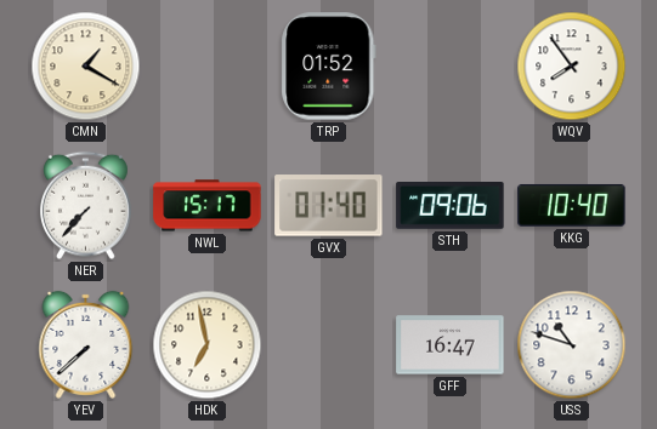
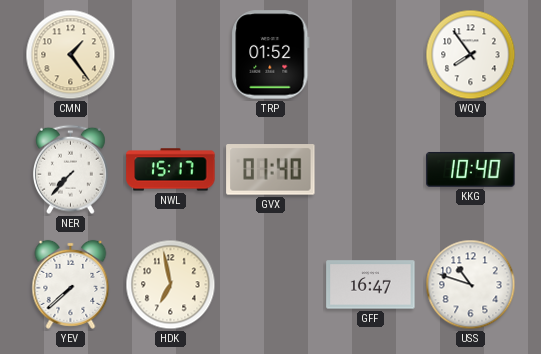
CMN: 1:20 -> 1:24
STH: 09:06 -> none
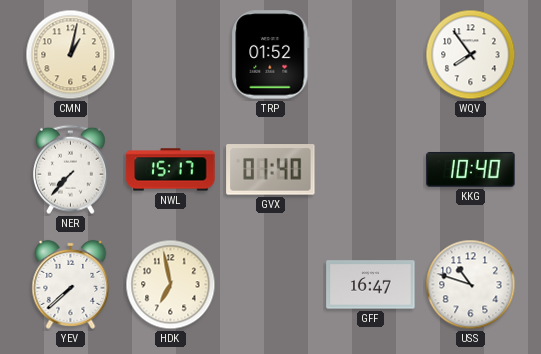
CMN: 1:24 -> 1:02
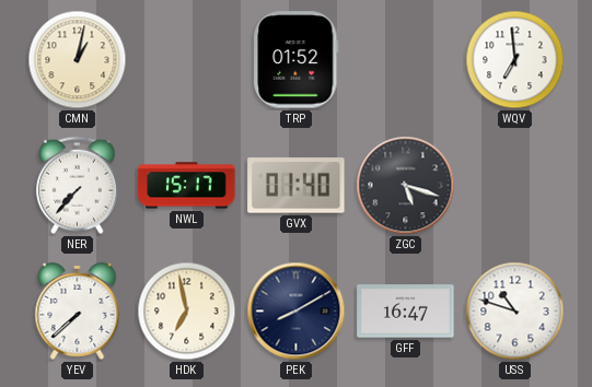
WQV: 7:54 -> 6:59
ZGC: none -> 5:18
KKG: 10:40 -> none
PEK: none -> 8:10
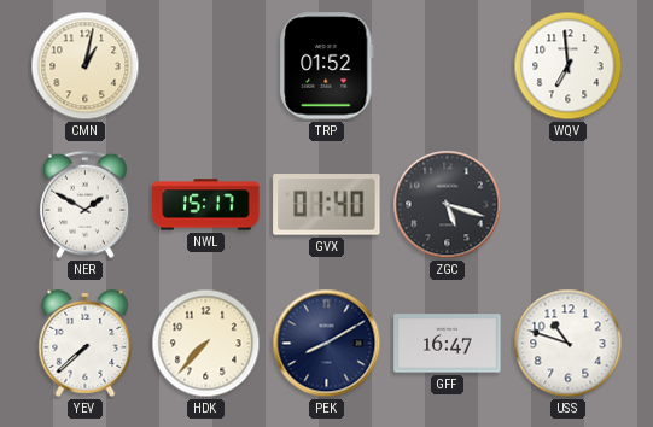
NER: 7:37 -> 1:50
HDK: 6:58 -> 7:37
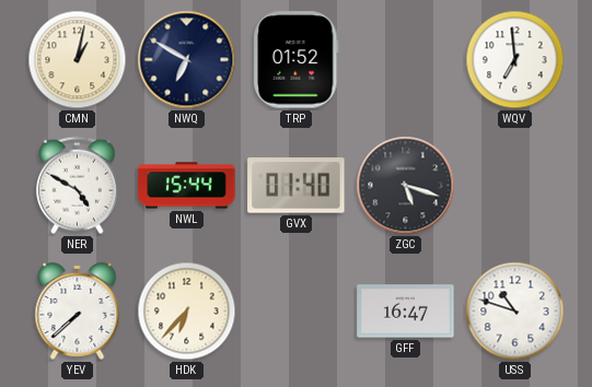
NWQ: none -> 6:50
NER: 1:50 -> 4:50
NWL: 15:17 -> 15:44
HDK: 7:37 -> 6:37
PEK: 8:10 -> none
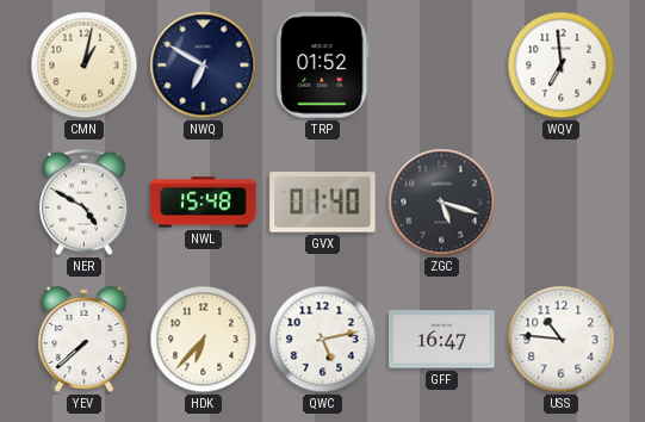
NWL: 15:44 -> 15:48
QWC: none -> 5:13
USS: 10:48 -> 10:46
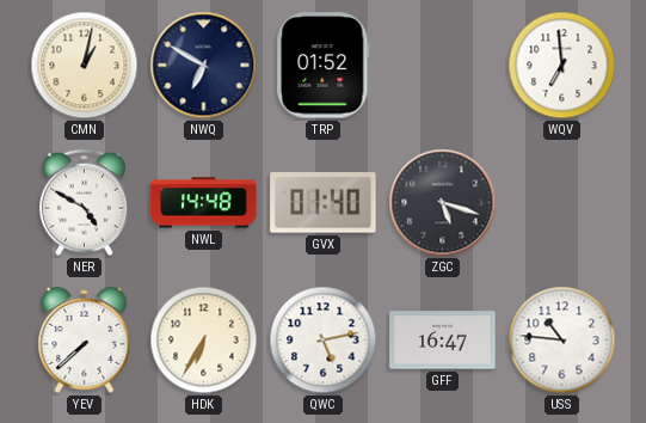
NWL: 15:48 -> 14:48
HDK: 6:37 -> 6:35
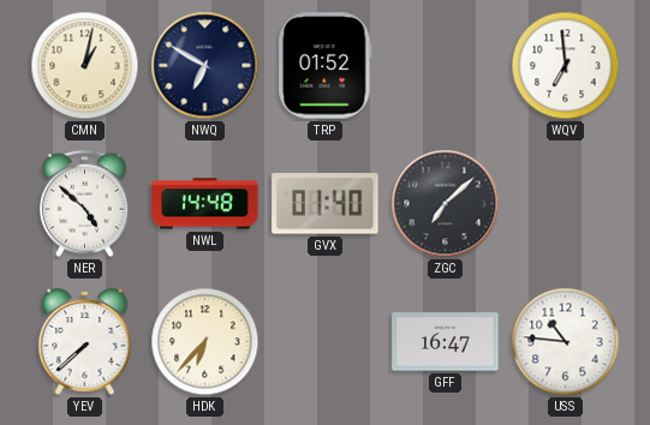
NER: 4:50 -> 4:52
ZGC: 5:18 -> 7:08
HDK: 6:35 -> 6:37
QWC: 5:13 -> none
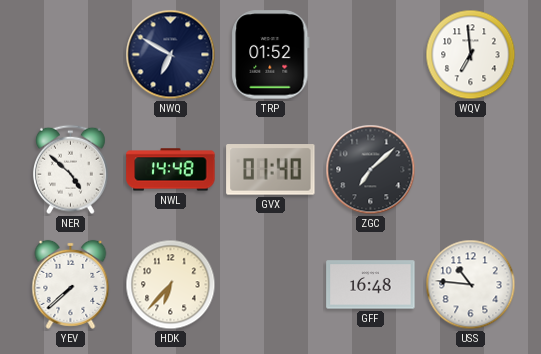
CMN: 1:02 -> none
GFF: 16:47 -> 16:48
